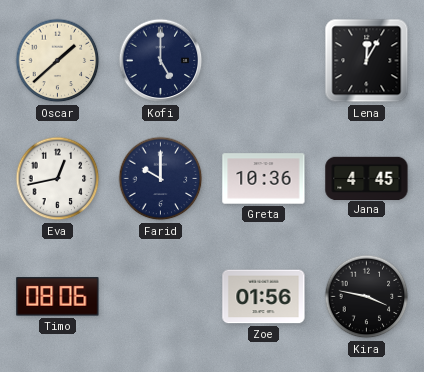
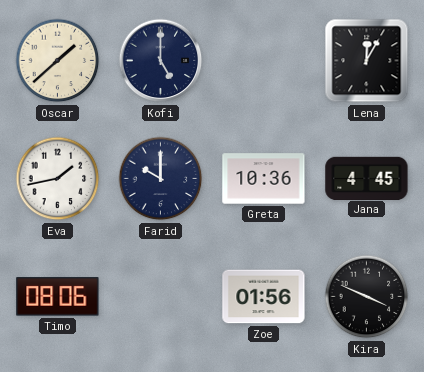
Eva: 12:43 -> 1:43
Kira: 3:47 -> 3:49
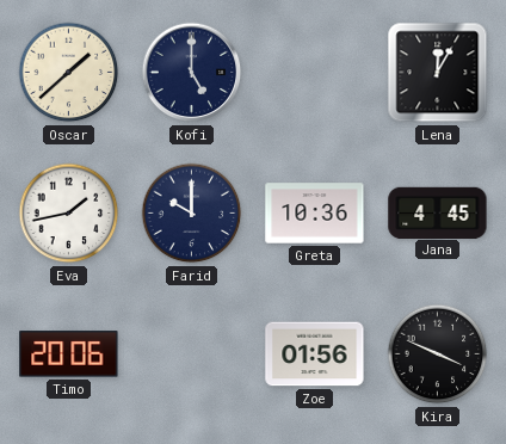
Timo: 08:06 -> 20:06
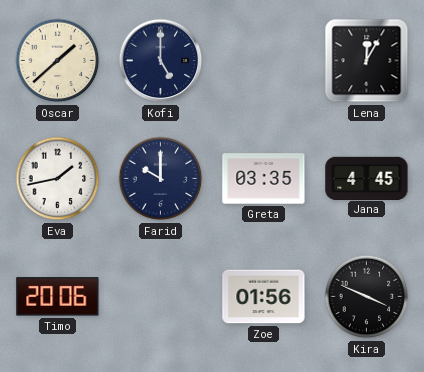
Greta: 10:36 -> 03:35
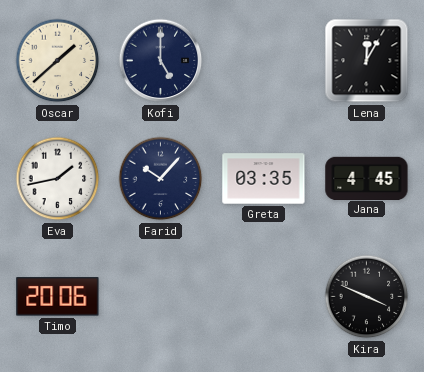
Farid: 10:00 -> 10:07
Zoe: 01:56 -> none
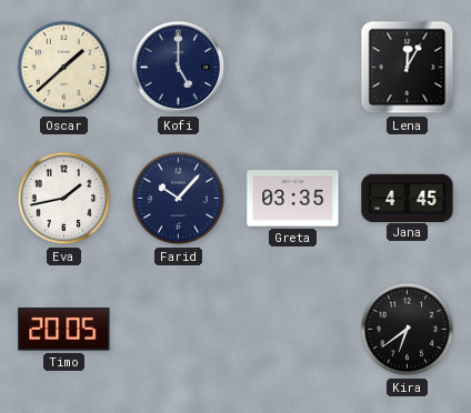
Timo: 20:06 -> 20:05
Kira: 3:49 -> 6:39
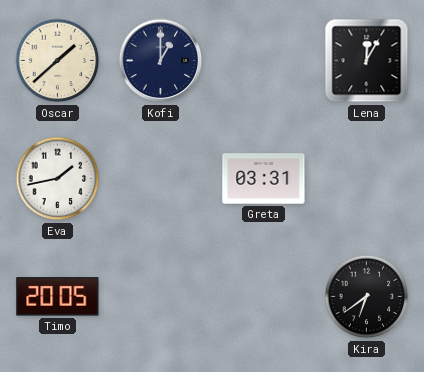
Kofi: 5:00 -> 1:00
Farid: 10:07 -> none
Greta: 03:35 -> 03:31
Jana: 4:45 -> none
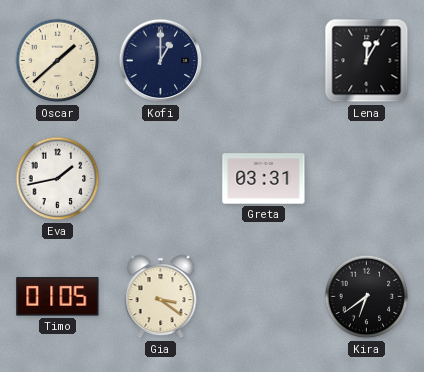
Timo: 20:05 -> 01:05
Gia: none -> 3:21
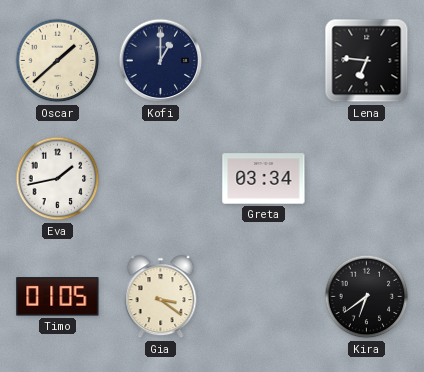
Lena: 12:05 -> 6:46
Greta: 03:31 -> 03:34
